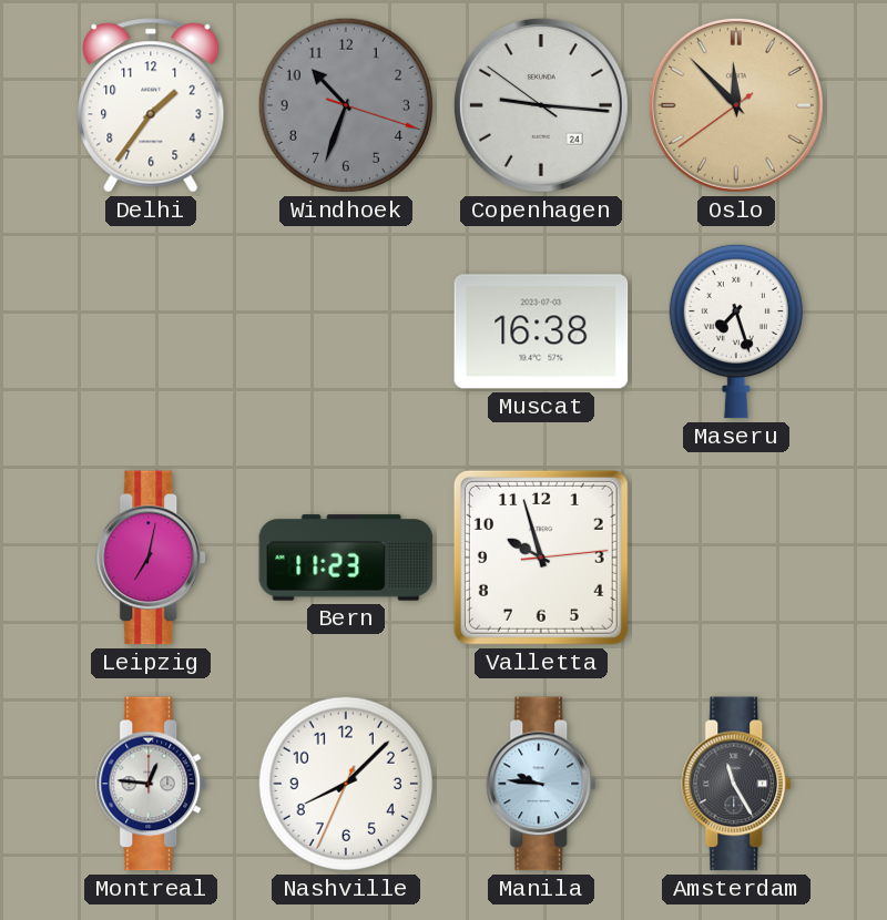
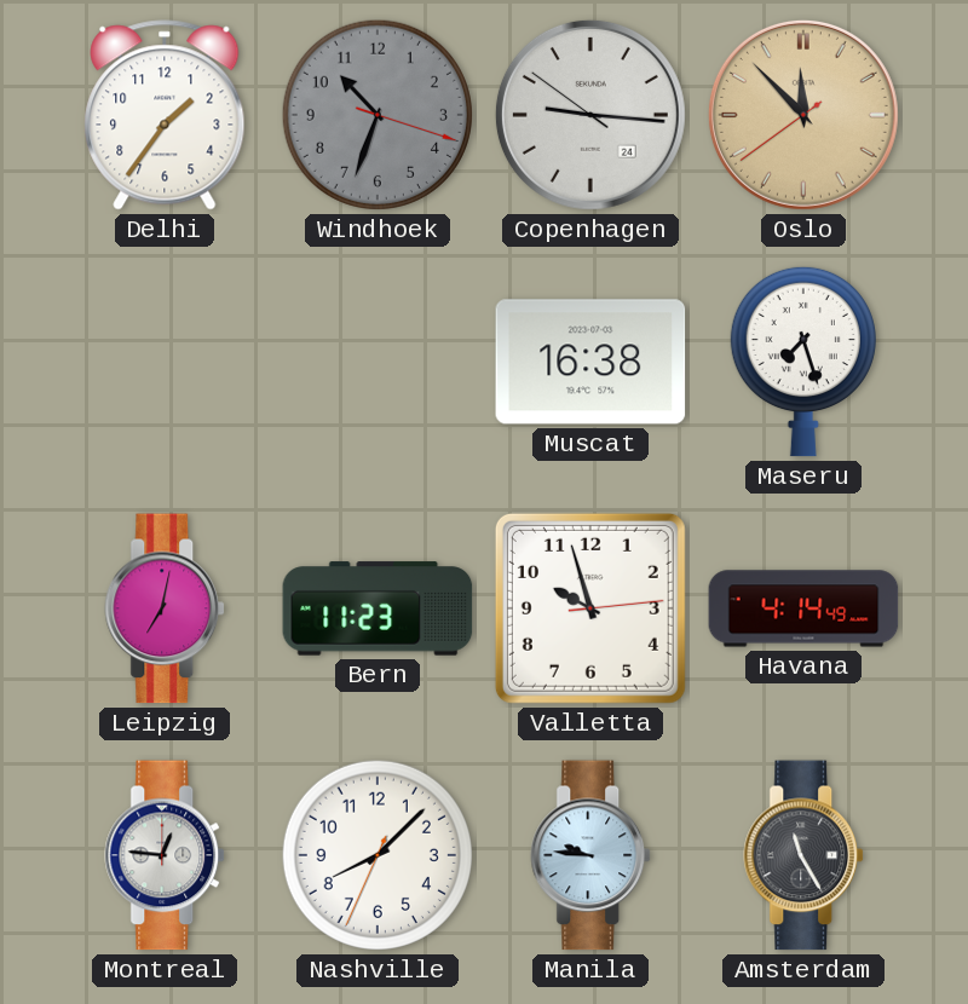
Havana: none -> 4:14
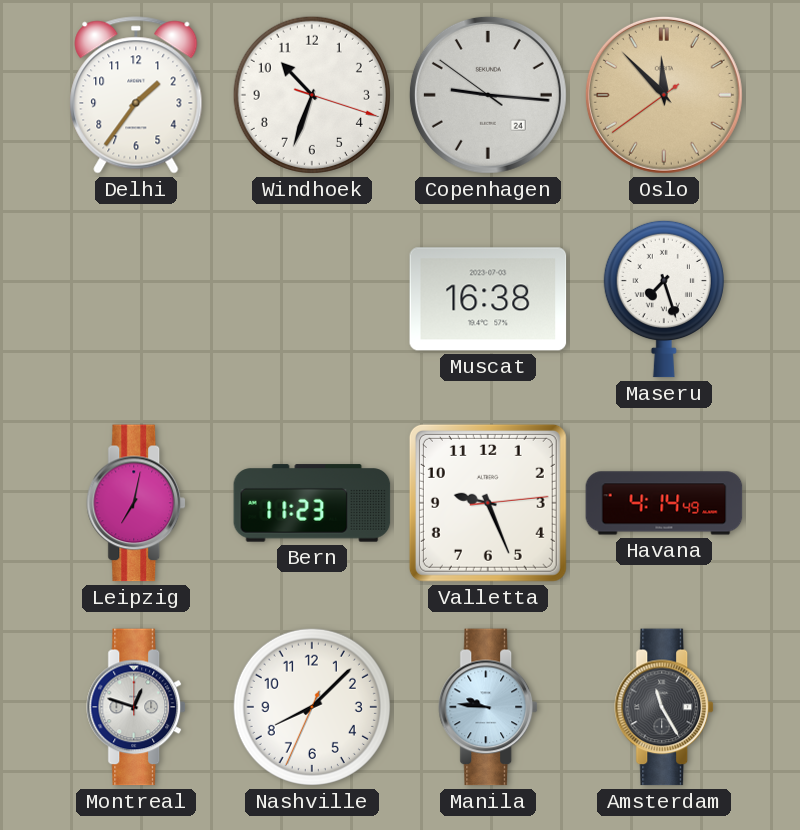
Windhoek dial: grey -> white
Valletta: 9:57 -> 9:26
Montreal: 12:46 -> 12:48
